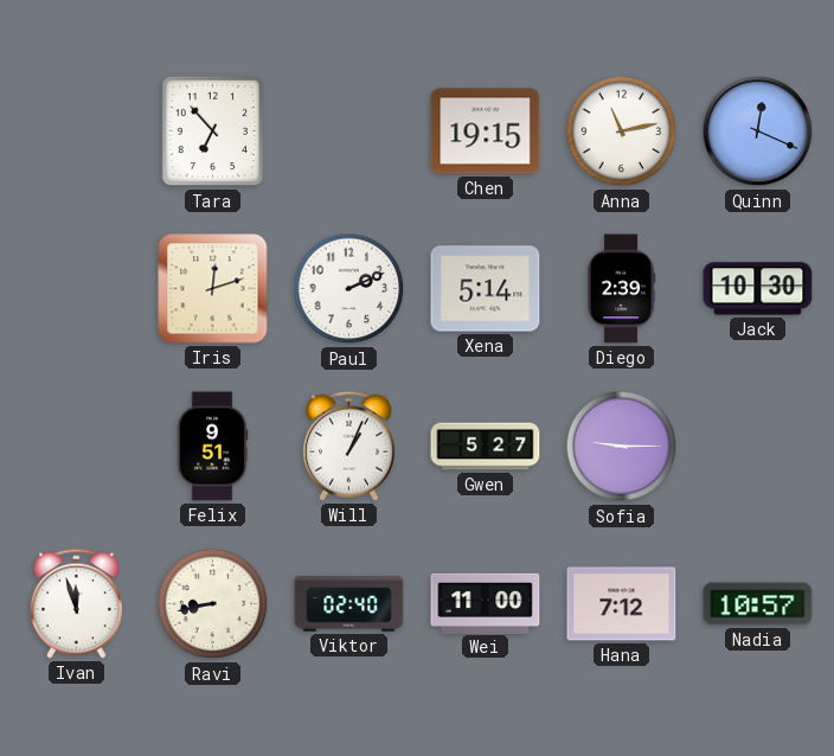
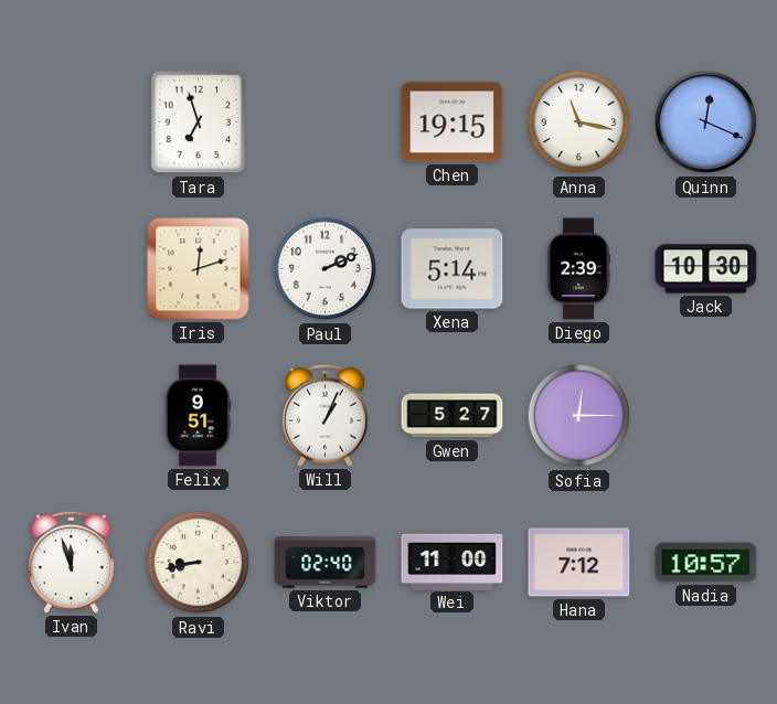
Tara: 6:53 -> 6:57
Anna: 11:13 -> 11:17
Sofia: 9:15 -> 12:15
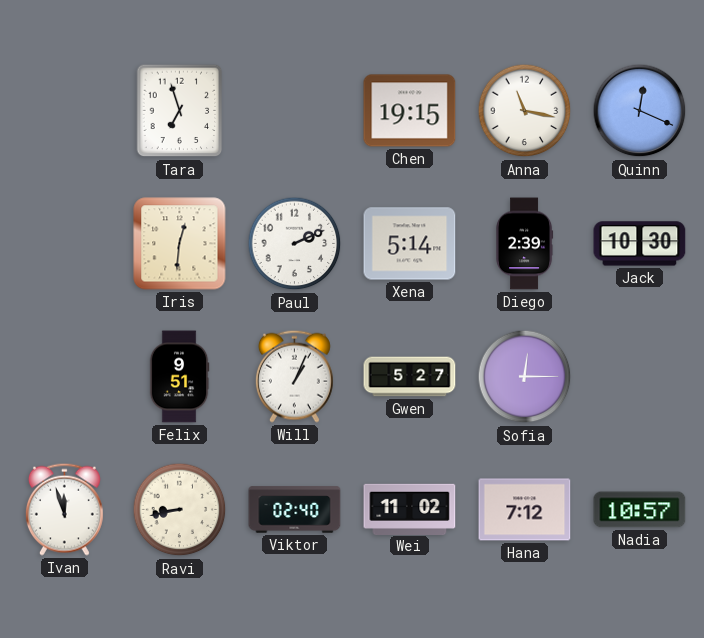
Iris: 12:12 -> 12:31
Wei: 11:00 -> 11:02
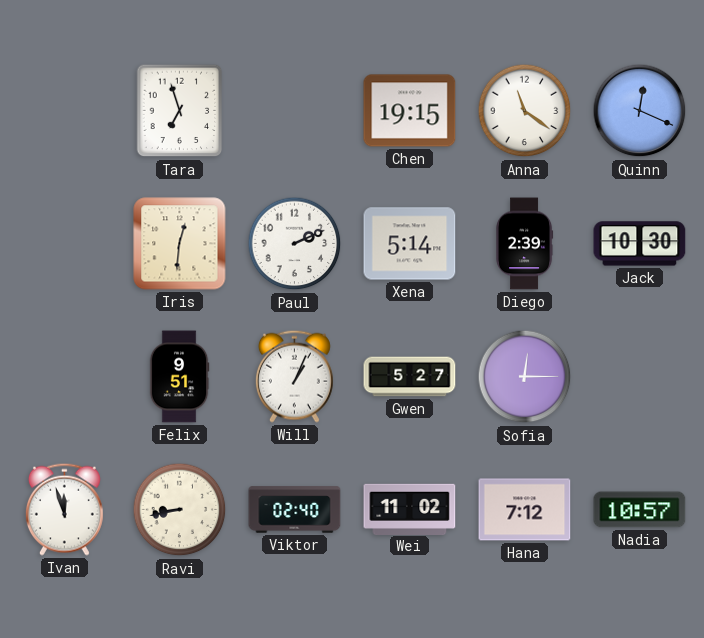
Anna: 11:17 -> 11:21
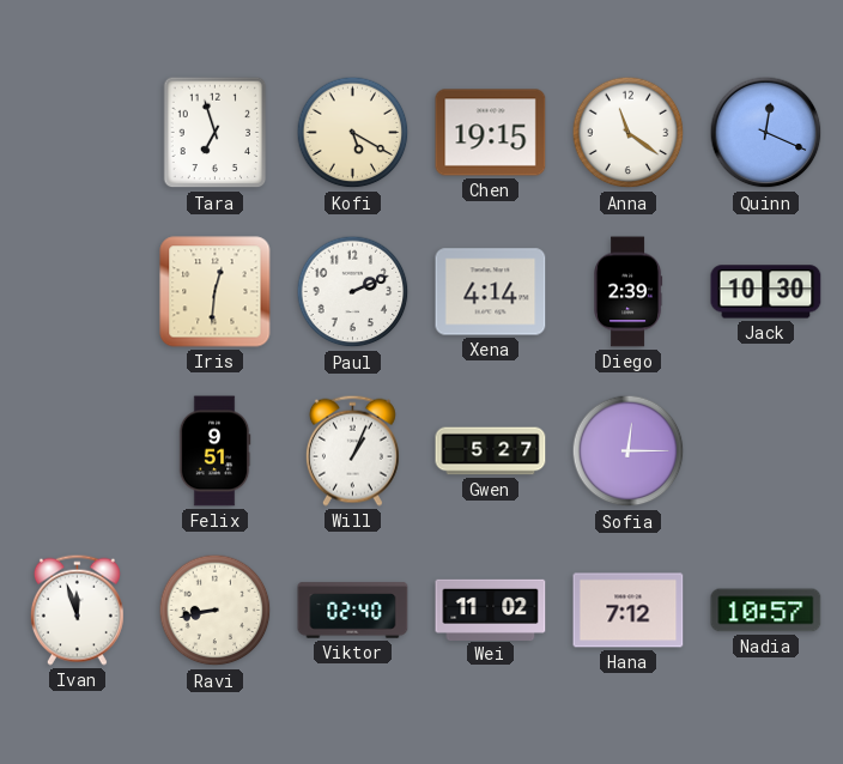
Kofi: none -> 5:20
Xena: 5:14 -> 4:14
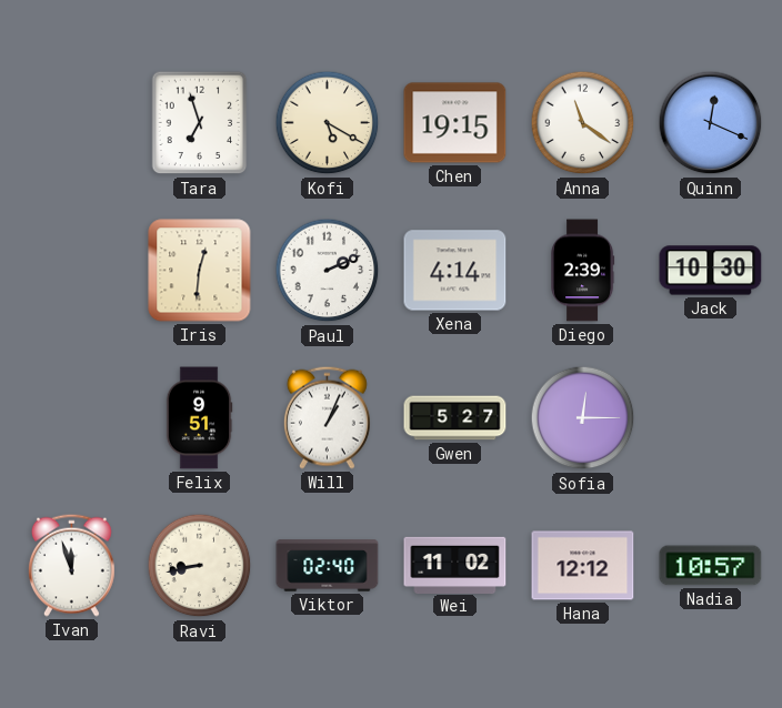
Hana: 7:12 -> 12:12
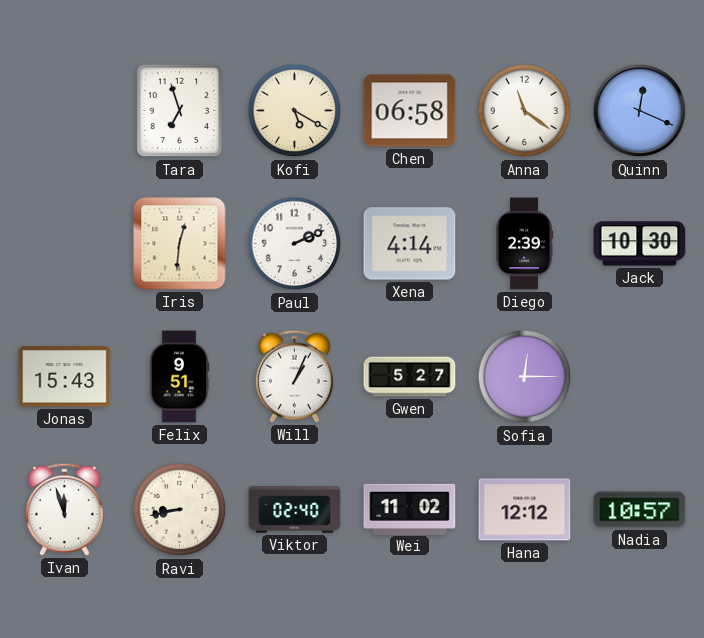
Chen: 19:15 -> 06:58
Jonas: none -> 15:43
